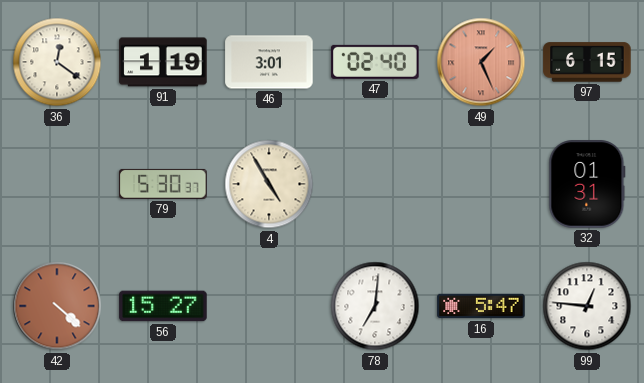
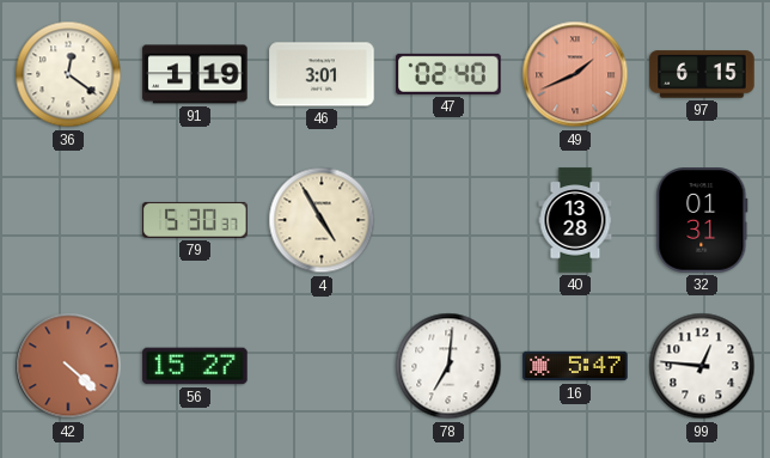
49: 1:26 -> 1:41
40: none -> 13:28
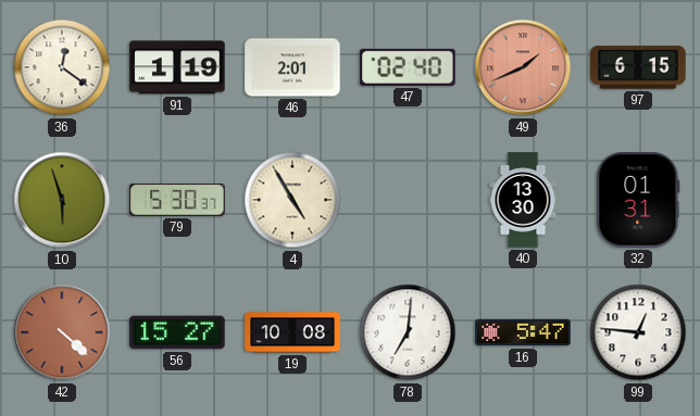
46: 3:01 -> 2:01
10: none -> 5:57
40: 13:28 -> 13:30
19: none -> 10:08
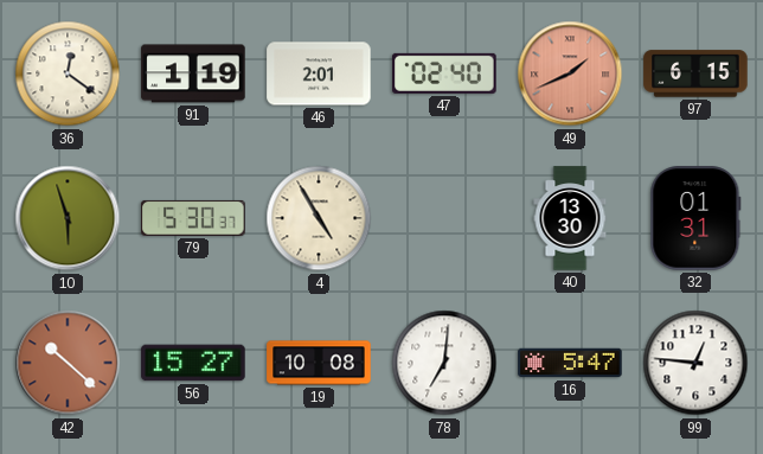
42: 4:22 -> 10:22
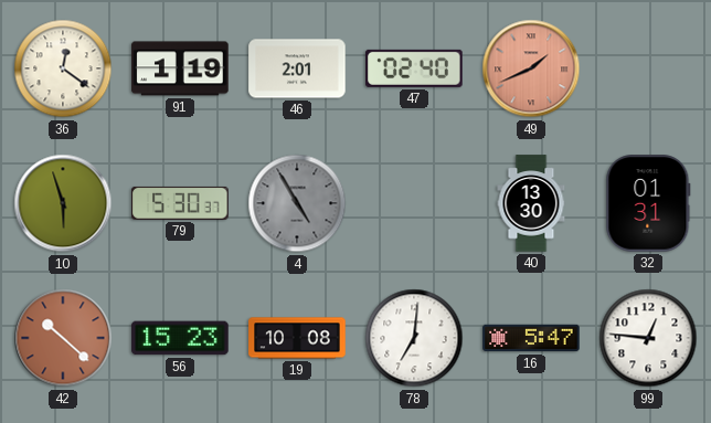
97: 6:15 -> none
4 dial: cream -> grey
56: 15:27 -> 15:23
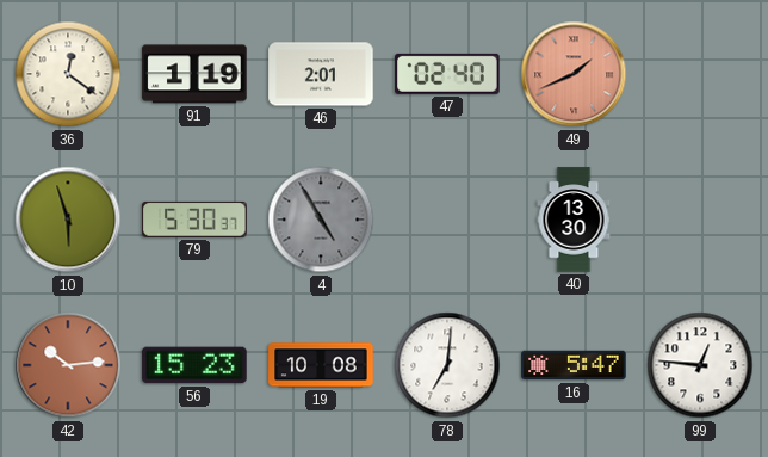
32: 01:31 -> none
42: 10:22 -> 10:14
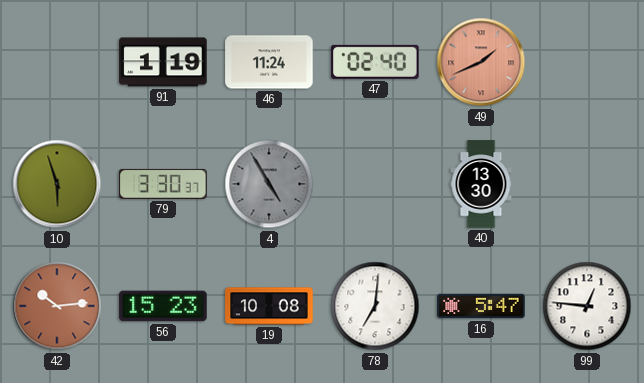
36: 12:21 -> none
46: 2:01 -> 11:24
79: 5:30 -> 3:30
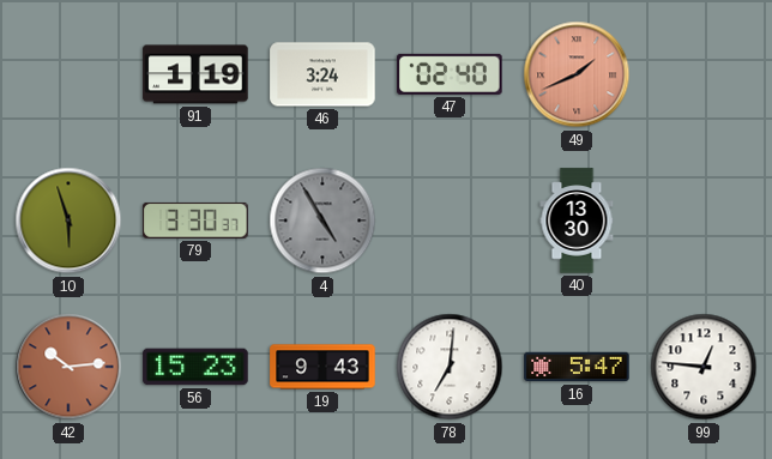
46: 11:24 -> 3:24
19: 10:08 -> 9:43
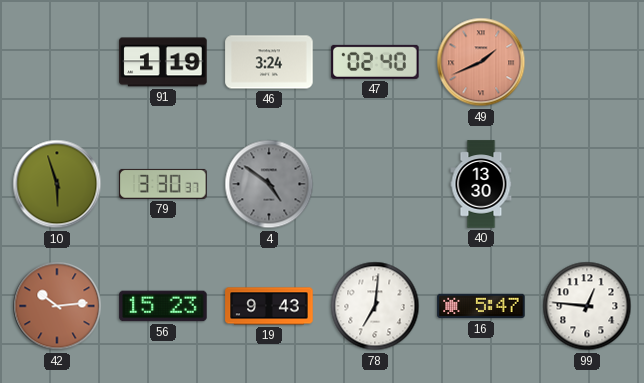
4: 4:55 -> 4:51
